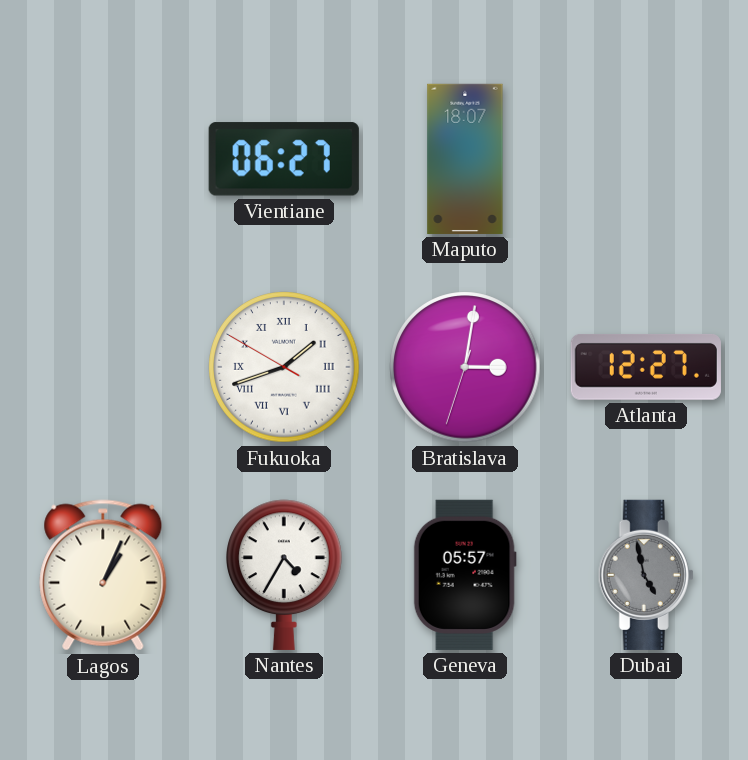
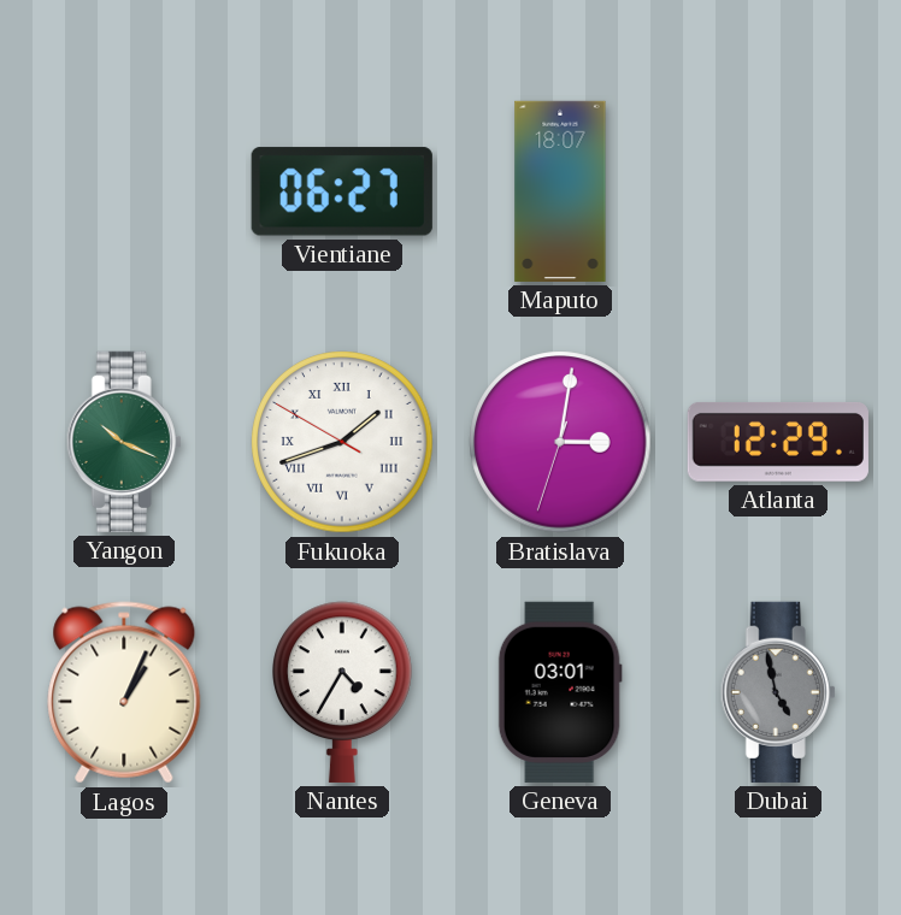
Yangon: none -> 10:19
Atlanta: 12:27 -> 12:29
Geneva: 05:57 -> 03:01
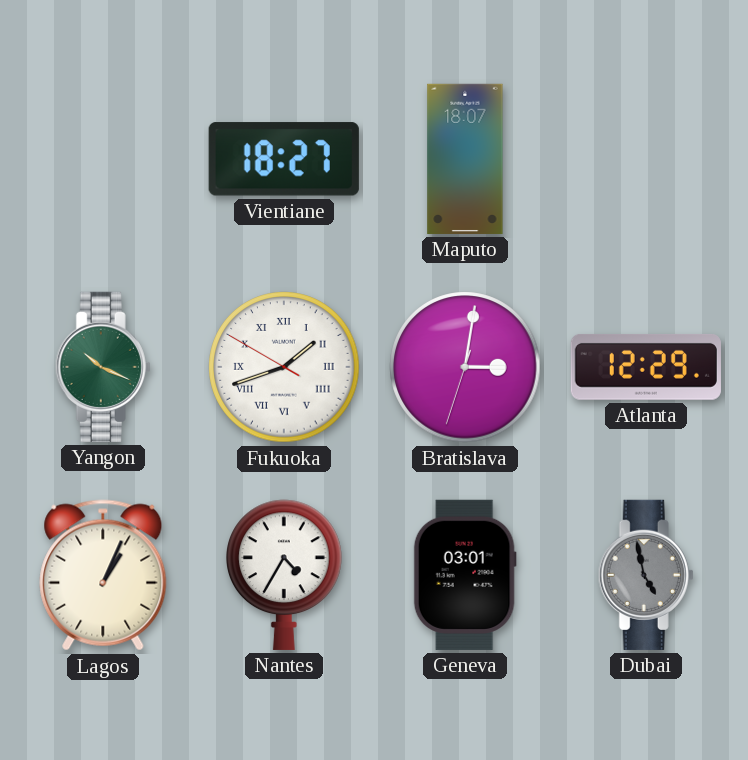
Vientiane: 06:27 -> 18:27
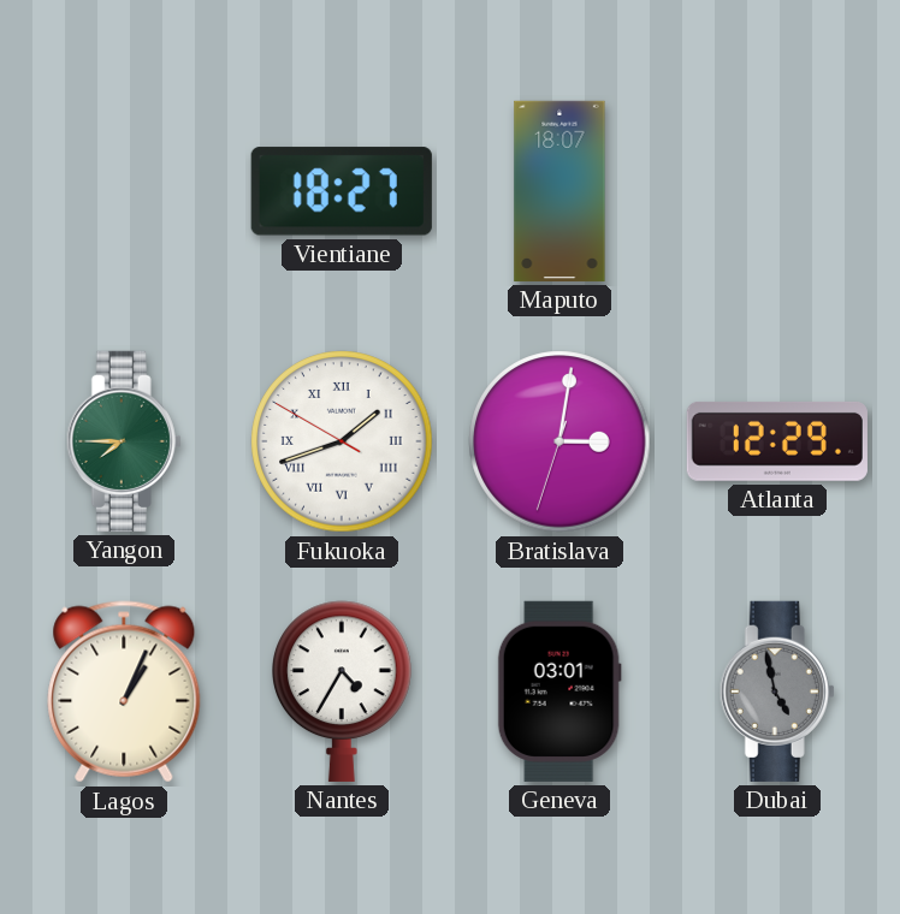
Yangon: 10:19 -> 7:45
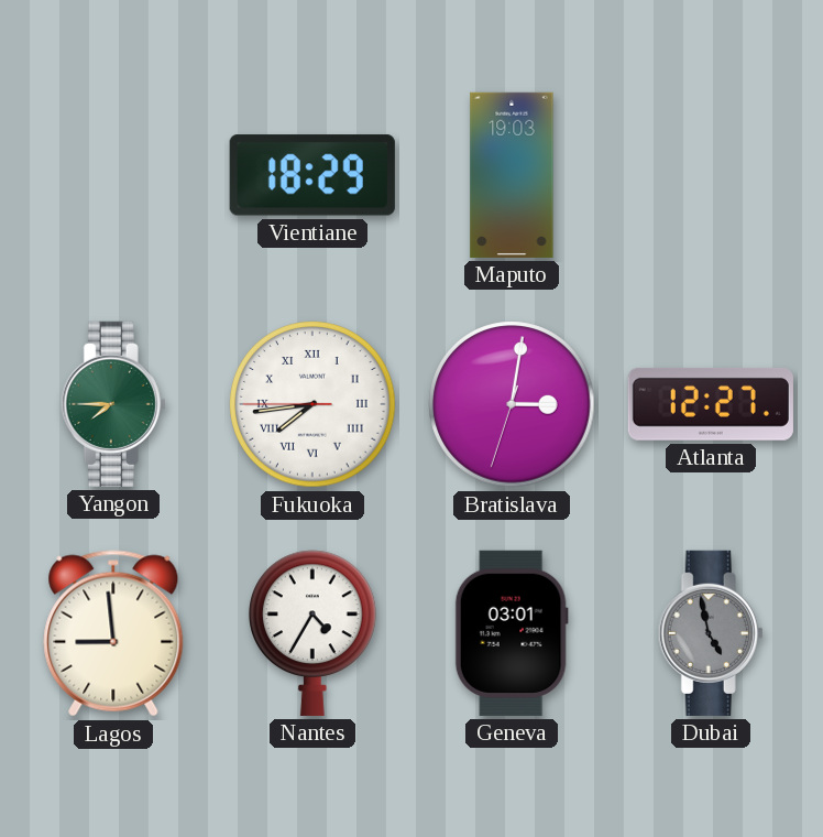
Vientiane: 18:27 -> 18:29
Maputo: 18:07 -> 19:03
Fukuoka: 1:41 -> 7:43
Atlanta: 12:29 -> 12:27
Lagos: 1:04 -> 8:59
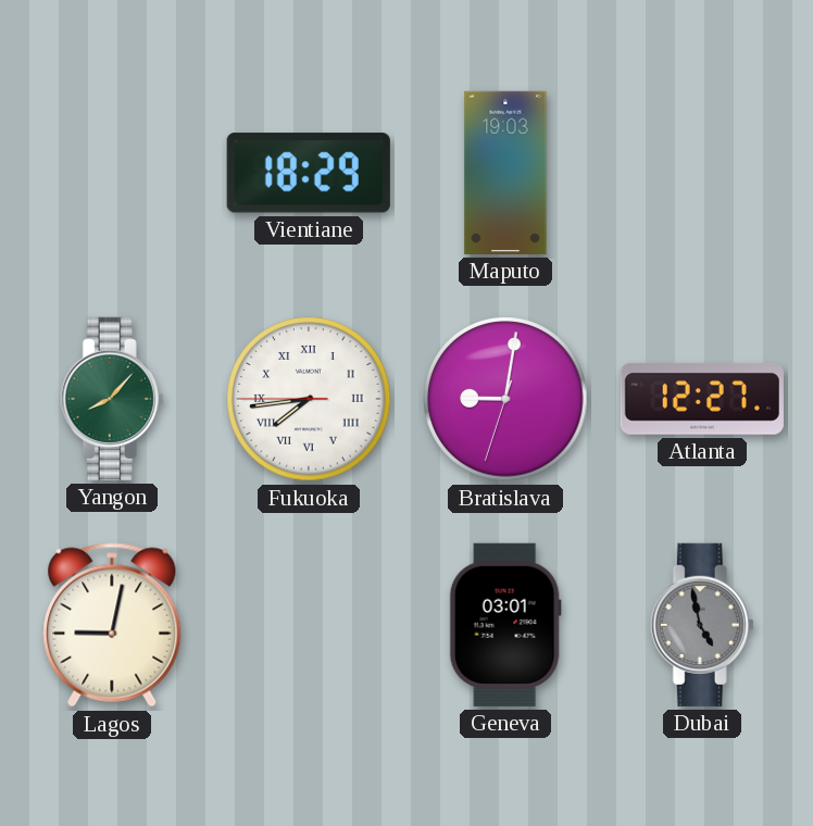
Yangon: 7:45 -> 8:07
Bratislava: 3:01 -> 9:01
Lagos: 8:59 -> 9:02
Nantes: 4:35 -> none
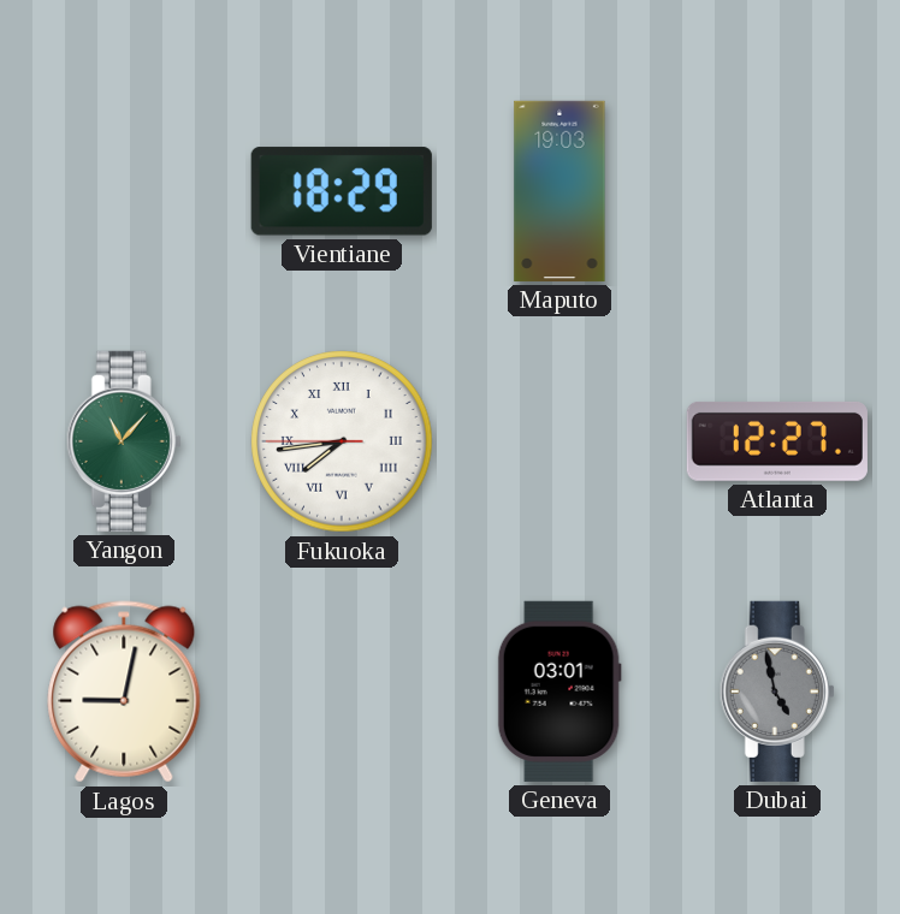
Yangon: 8:07 -> 11:07
Bratislava: 9:01 -> none
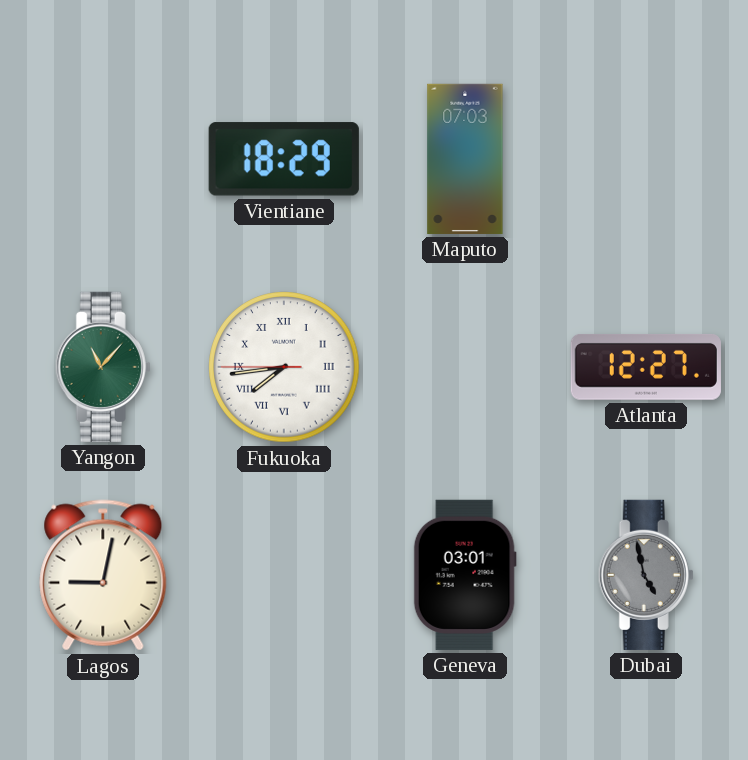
Maputo: 19:03 -> 07:03
